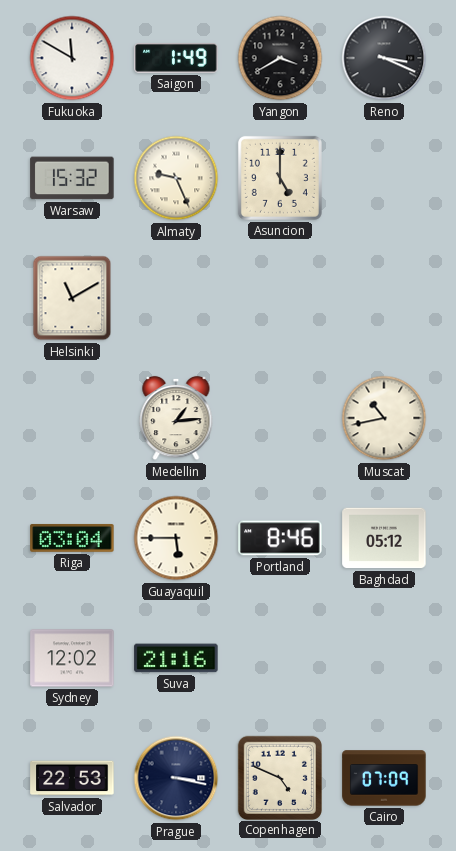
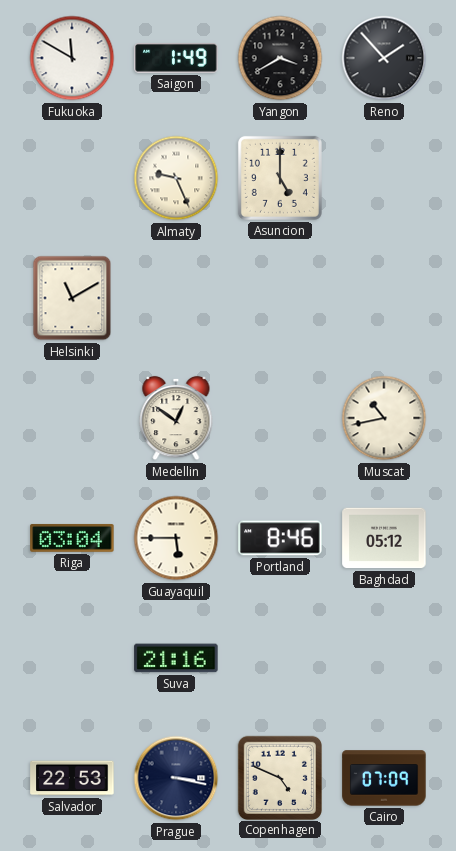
Reno: 3:19 -> 1:53
Warsaw: 15:32 -> none
Medellin: 1:14 -> 12:51
Sydney: 12:02 -> none
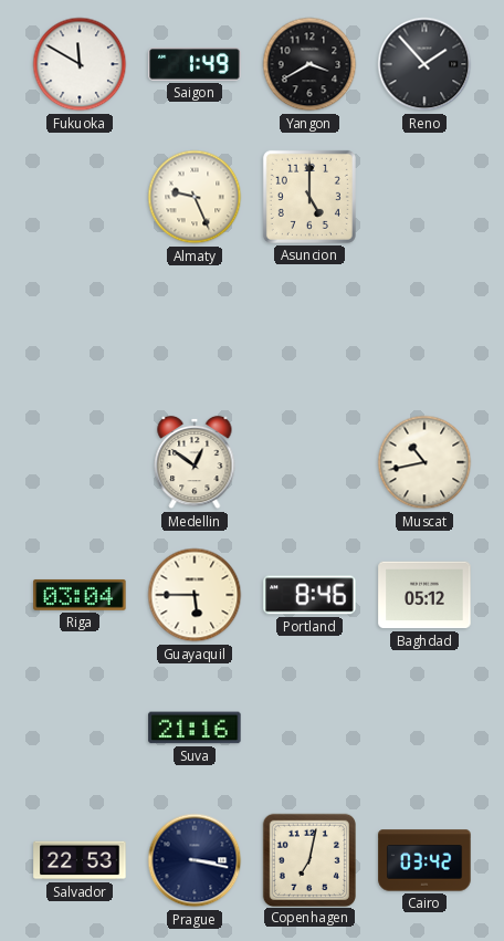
Helsinki: 11:10 -> none
Copenhagen: 4:49 -> 7:02
Cairo: 07:09 -> 03:42
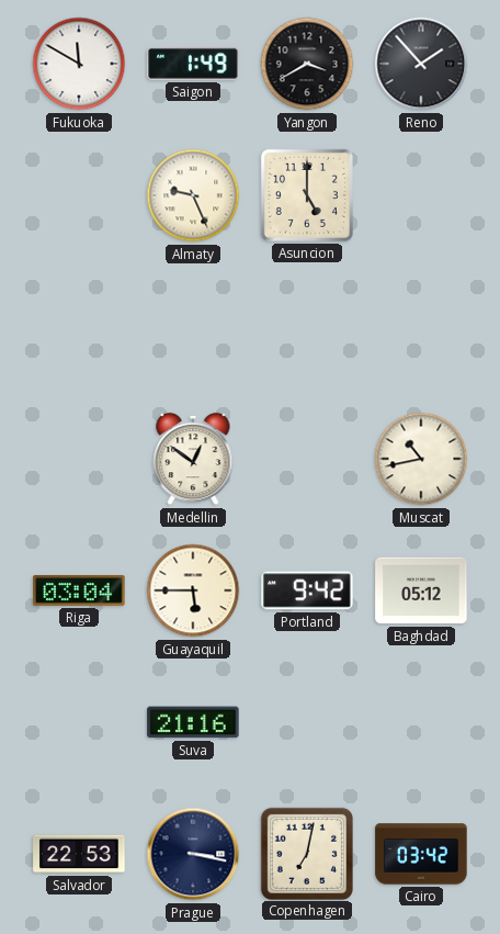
Portland: 8:46 -> 9:42
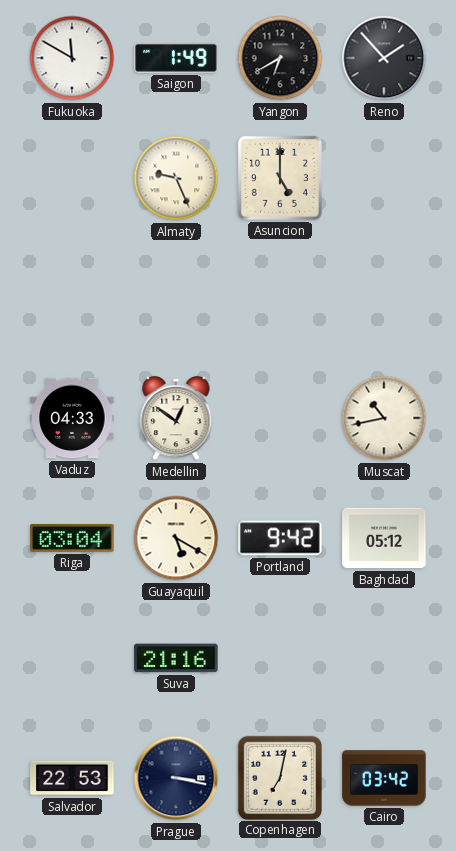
Yangon: 3:40 -> 6:40
Vaduz: none -> 04:33
Guayaquil: 5:45 -> 5:20
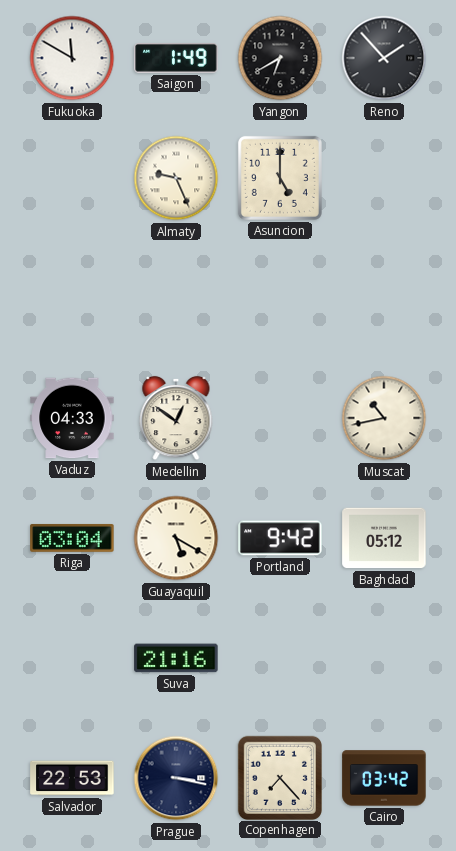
Copenhagen: 7:02 -> 7:23
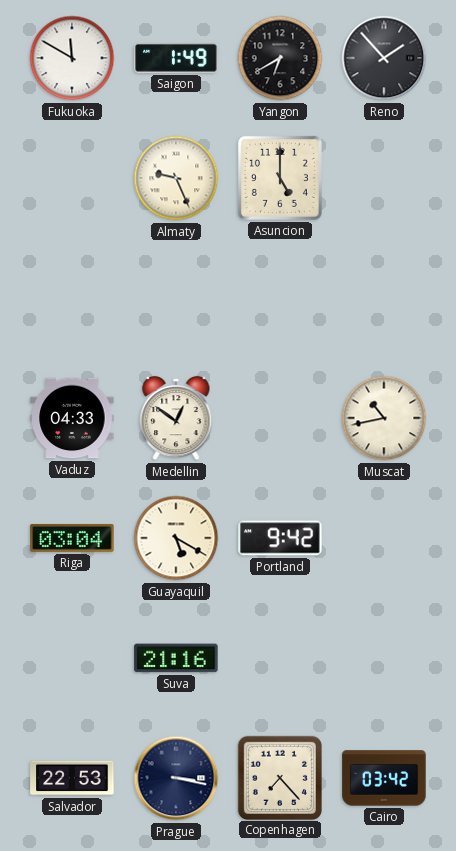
Baghdad: 05:12 -> none
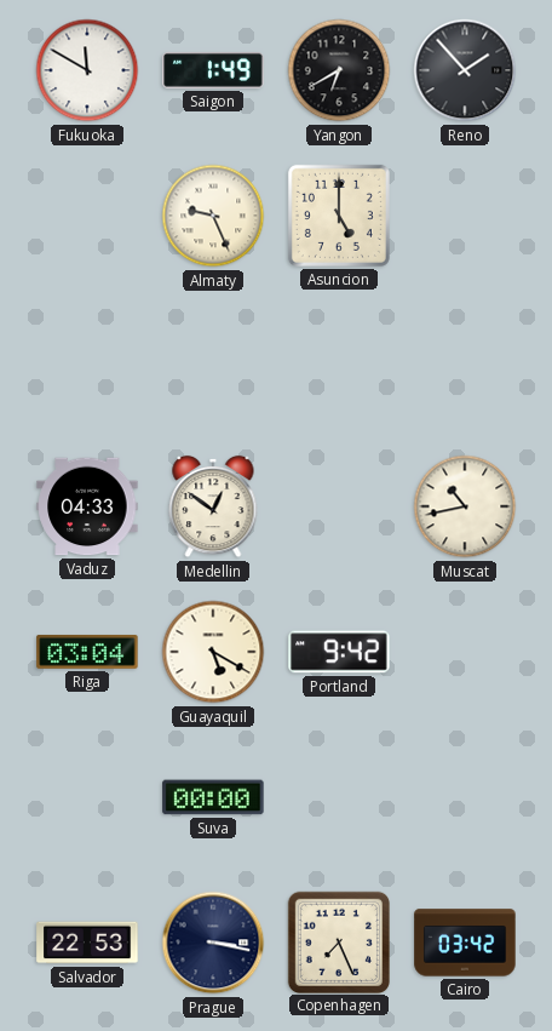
Suva: 21:16 -> 00:00
Copenhagen: 7:23 -> 7:26
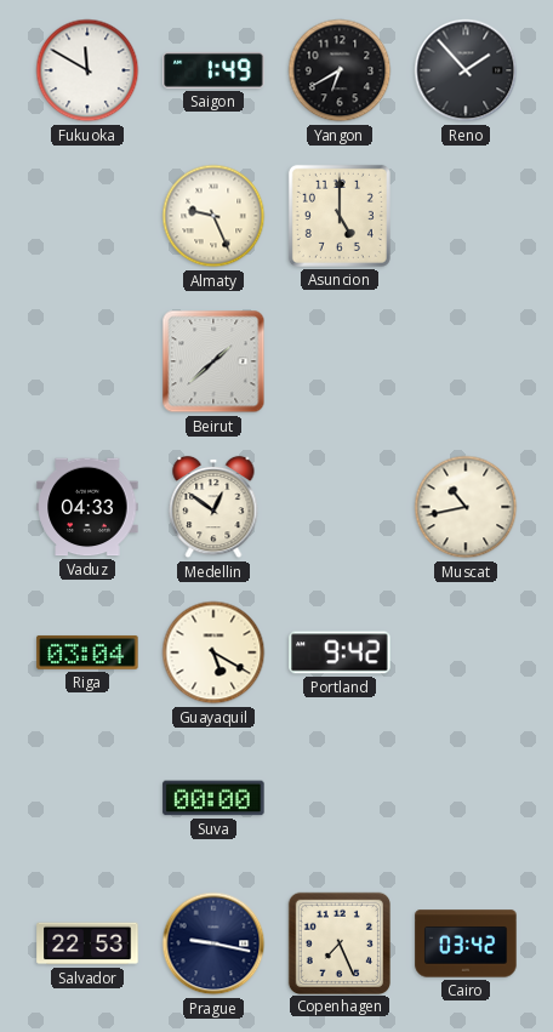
Beirut: none -> 1:38
Prague: 3:17 -> 9:17
